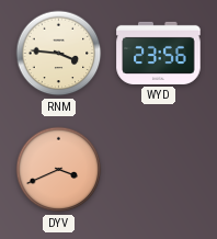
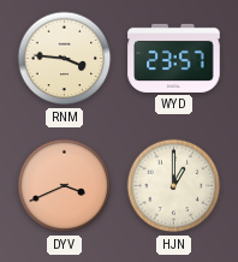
WYD: 23:56 -> 23:57
HJN: none -> 1:00
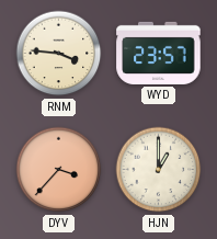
DYV: 3:41 -> 3:37
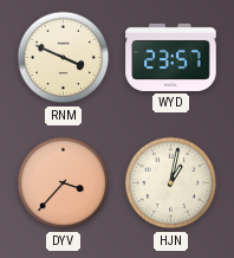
RNM: 3:46 -> 3:49
HJN: 1:00 -> 1:02
